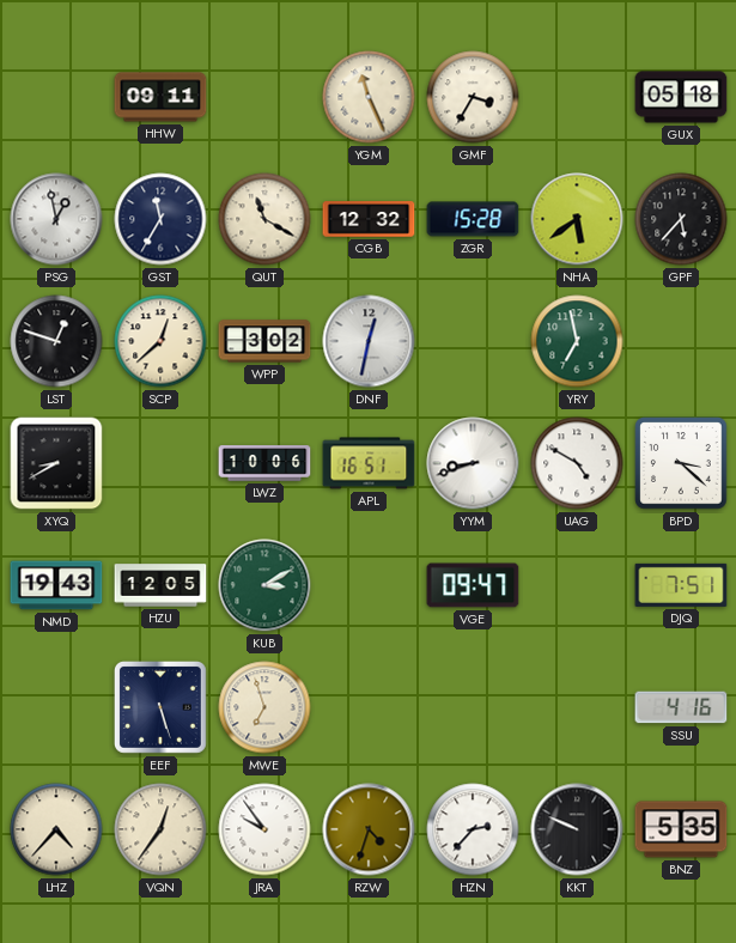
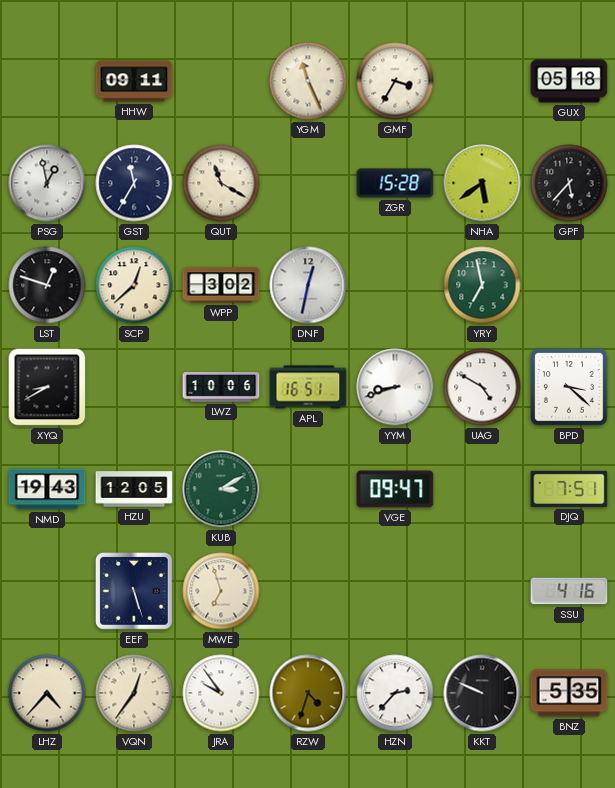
CGB: 12:32 -> none
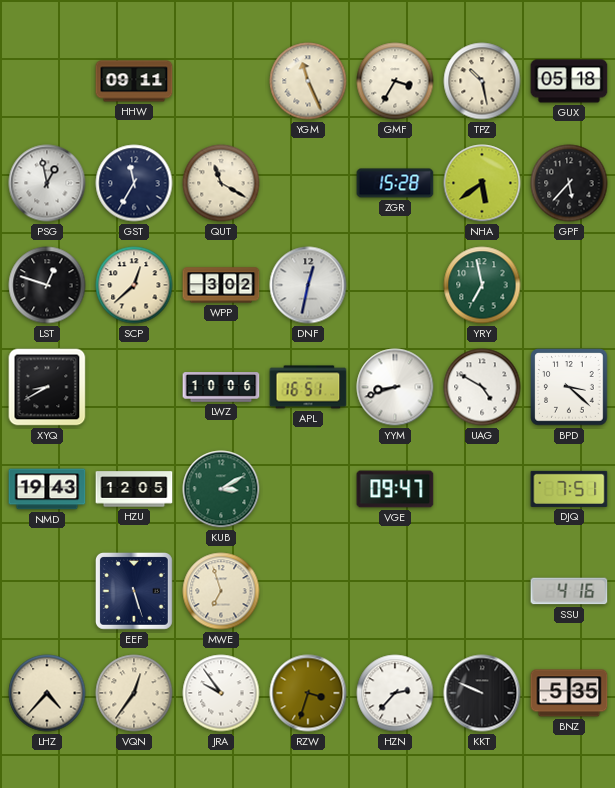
TPZ: none -> 10:28
RZW: 4:33 -> 3:33
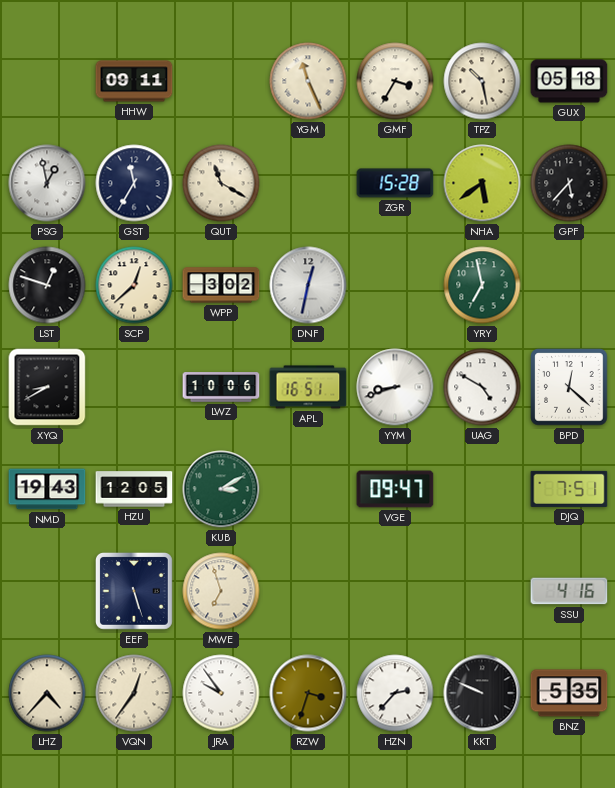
BPD: 3:22 -> 12:22
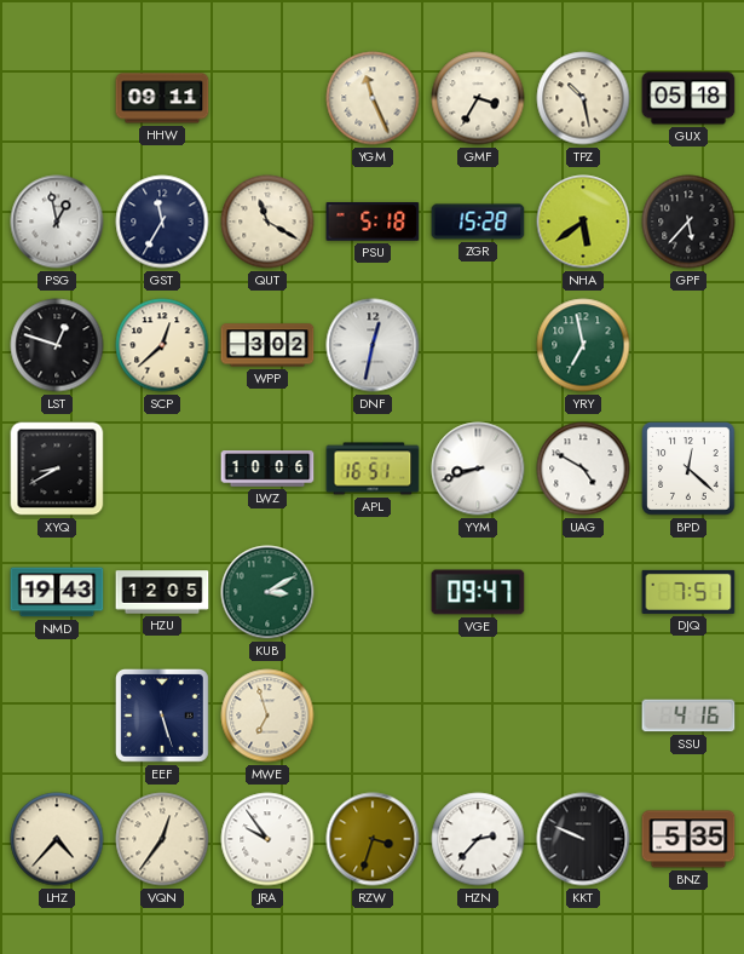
PSU: none -> 5:18
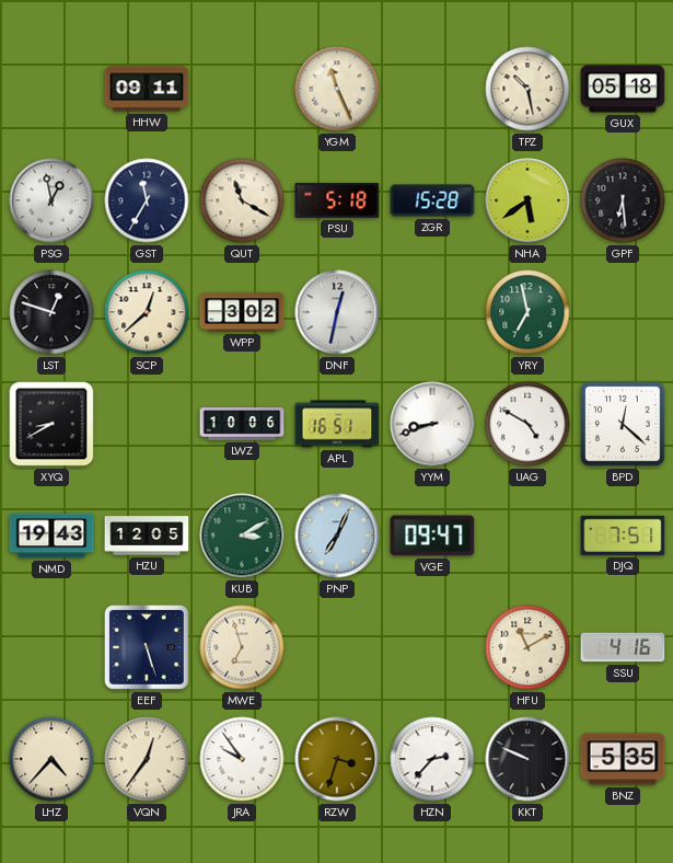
GMF: 3:35 -> none
GPF: 5:37 -> 6:29
PNP: none -> 7:04
HFU: none -> 11:10
